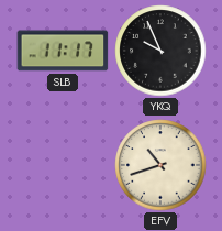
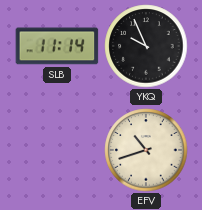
SLB: 11:17 -> 11:14
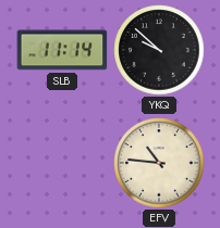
YKQ: 9:56 -> 9:52
EFV: 10:42 -> 10:46
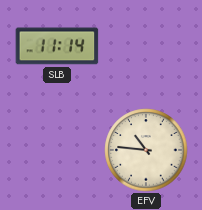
YKQ: 9:52 -> none
